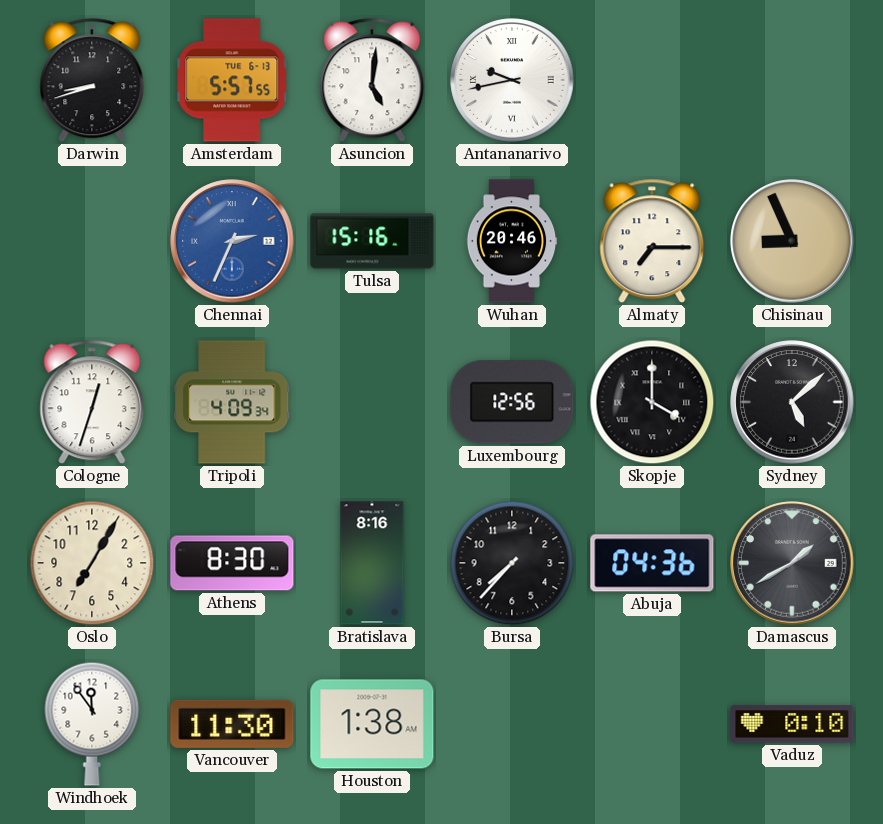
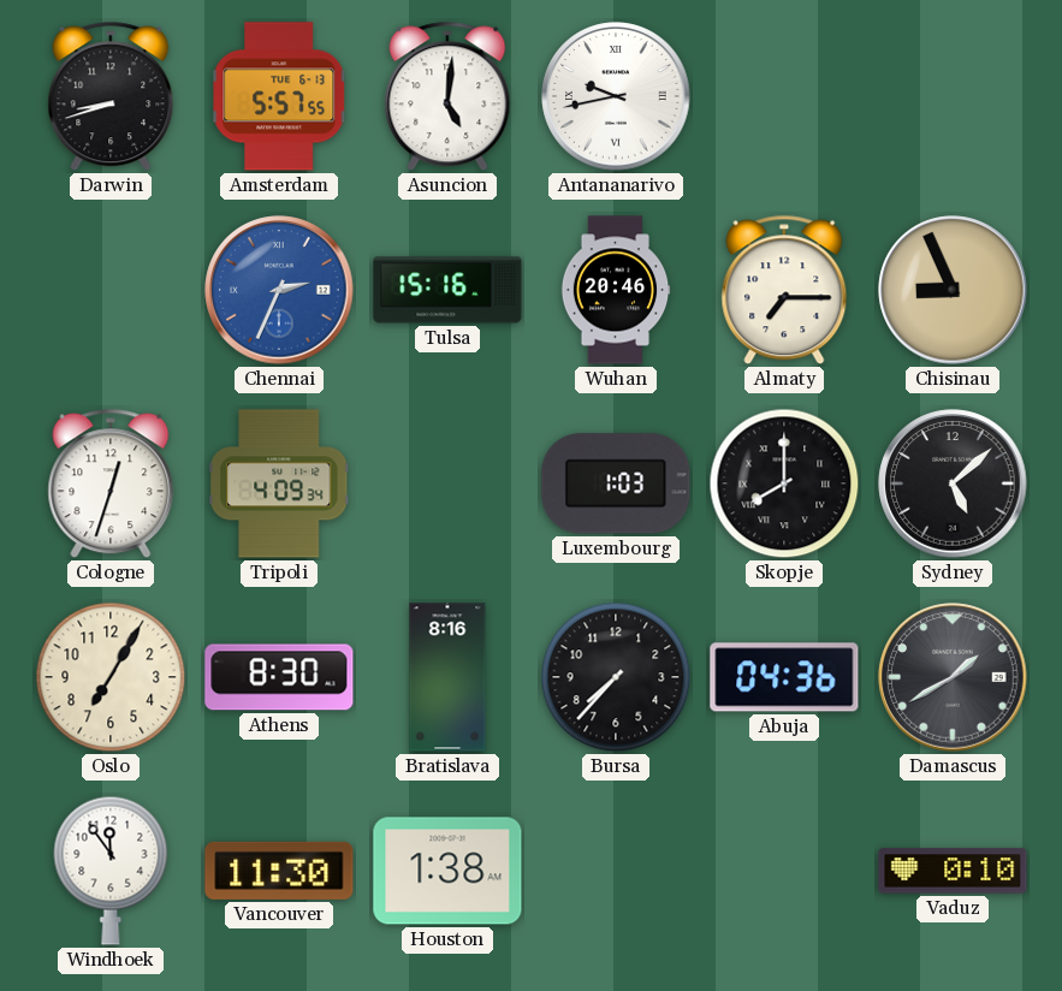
Luxembourg: 12:56 -> 1:03
Skopje: 4:00 -> 8:00
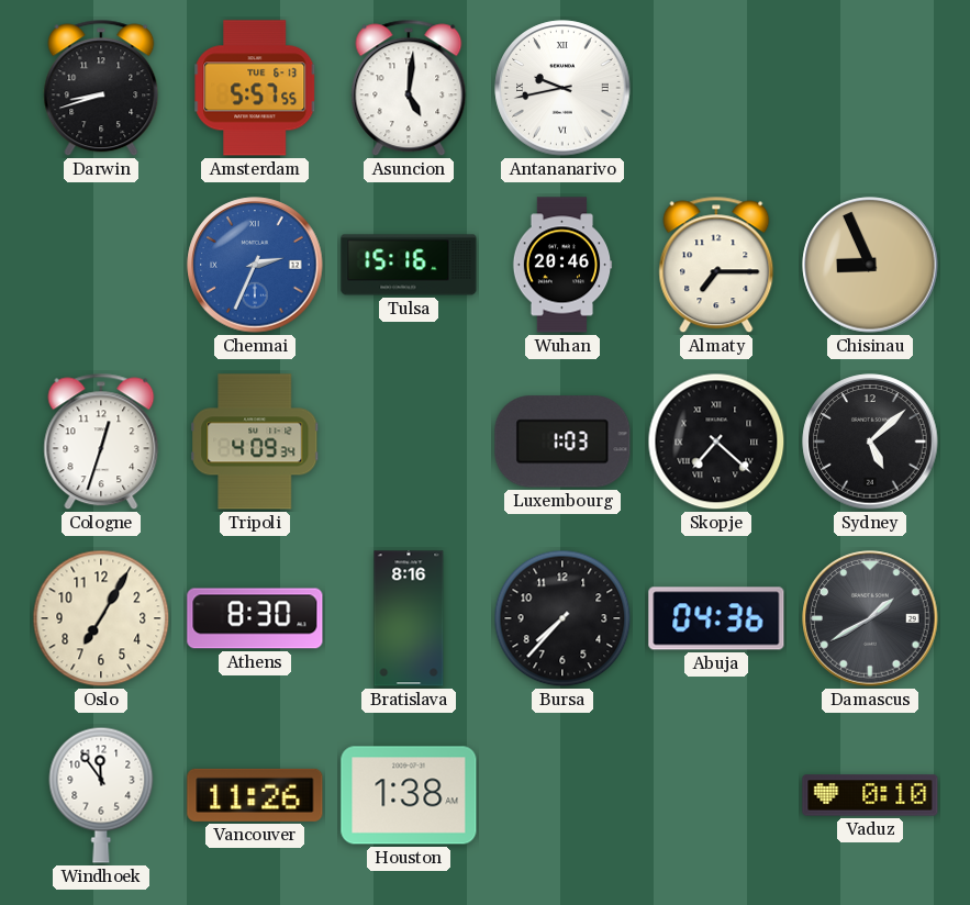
Skopje: 8:00 -> 7:22
Vancouver: 11:30 -> 11:26
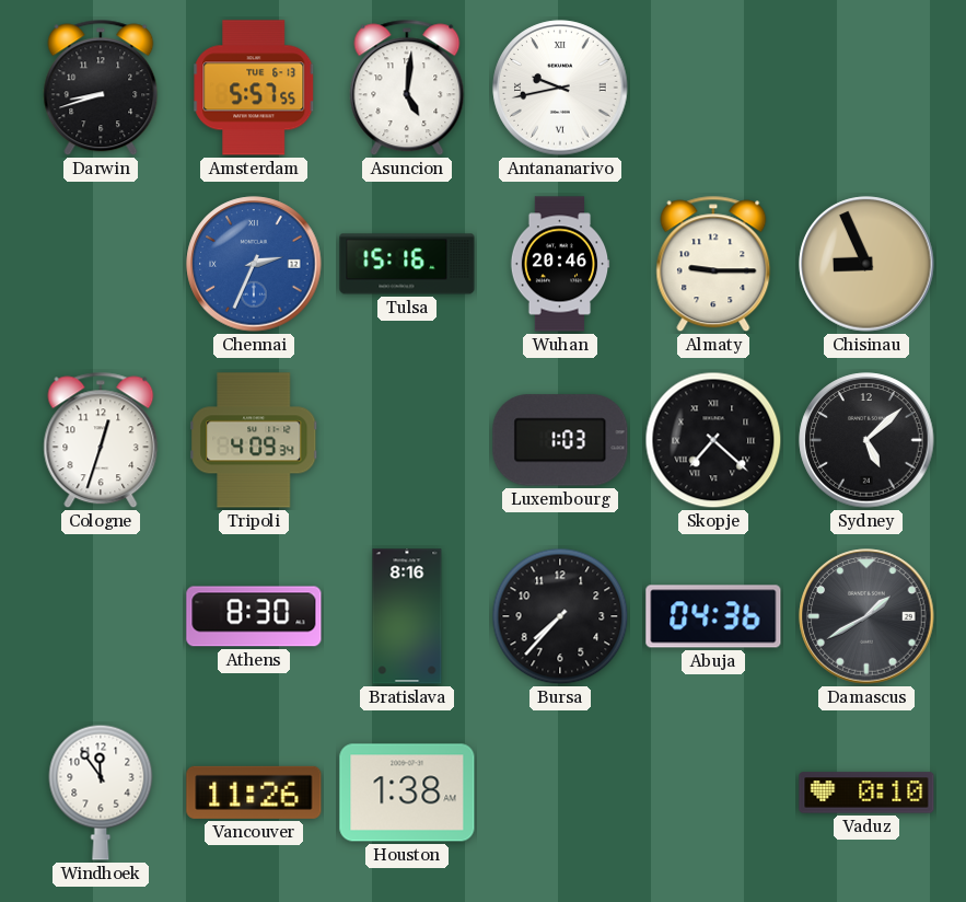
Almaty: 7:15 -> 9:15
Oslo: 7:05 -> none
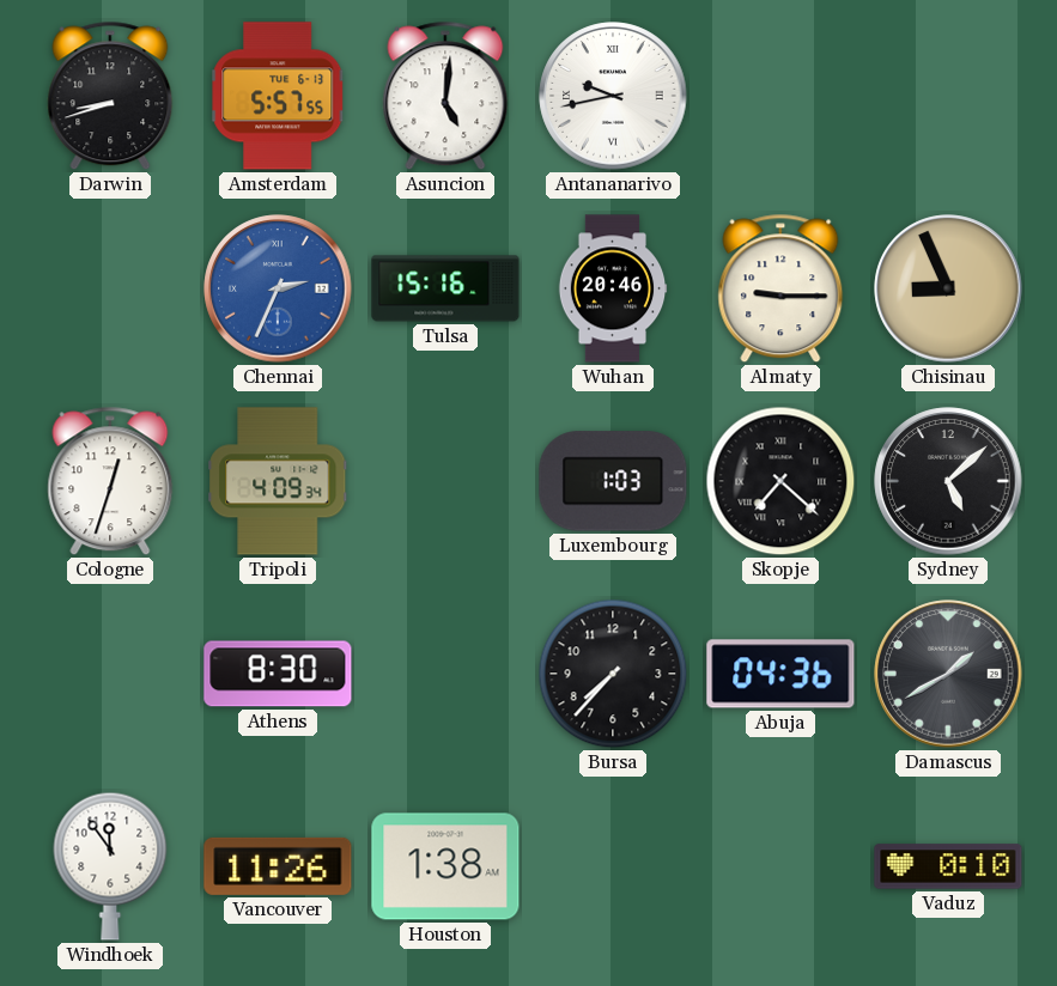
Bratislava: 8:16 -> none
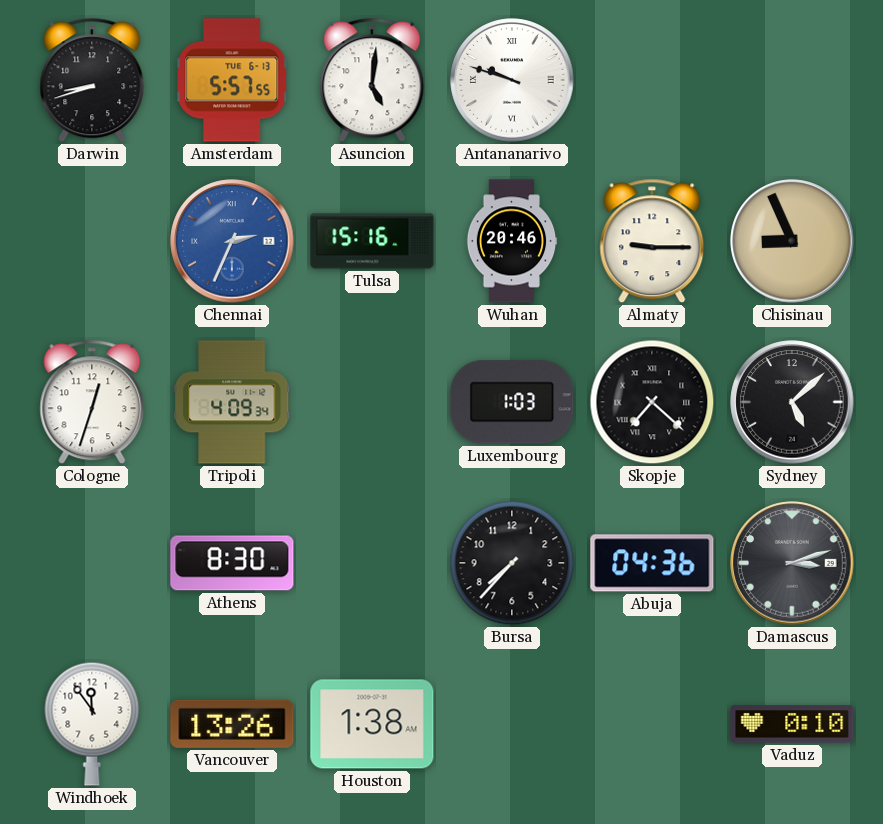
Antananarivo: 9:43 -> 9:48
Damascus: 1:40 -> 3:12
Vancouver: 11:26 -> 13:26
